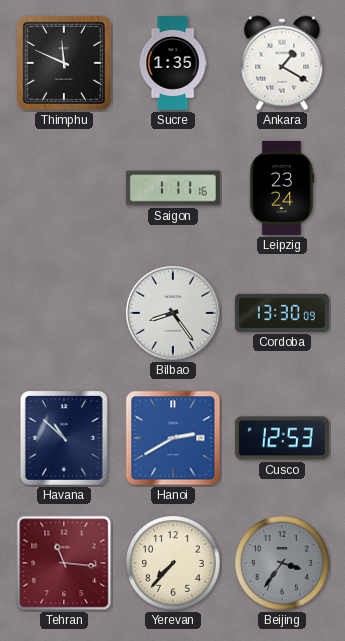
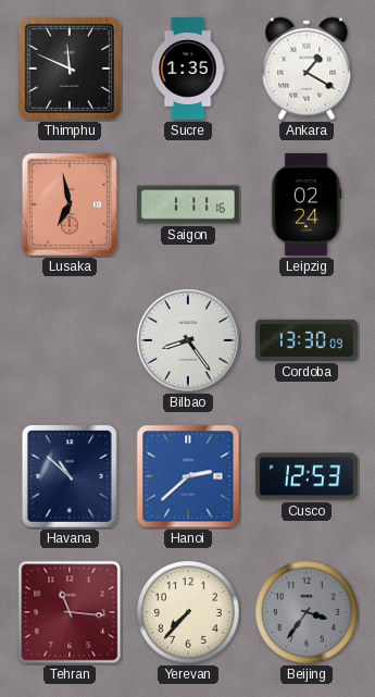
Lusaka: none -> 6:58
Leipzig: 23:24 -> 02:24
Hanoi: 2:40 -> 2:38
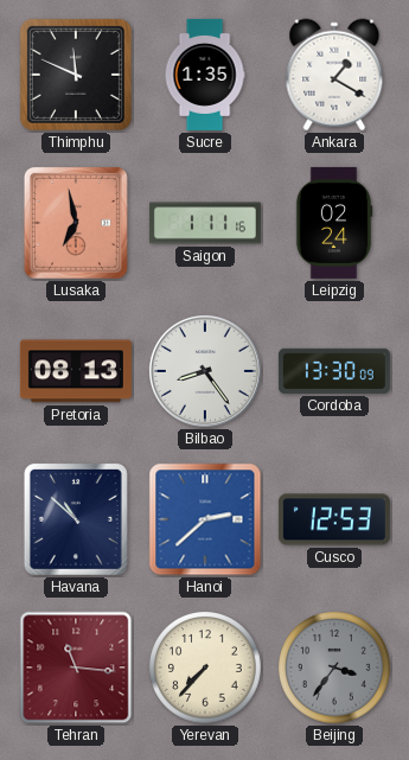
Pretoria: none -> 08:13
